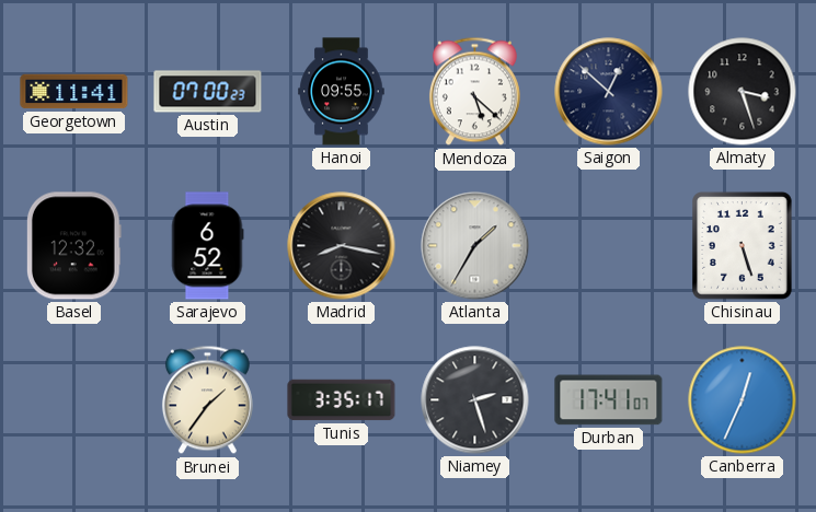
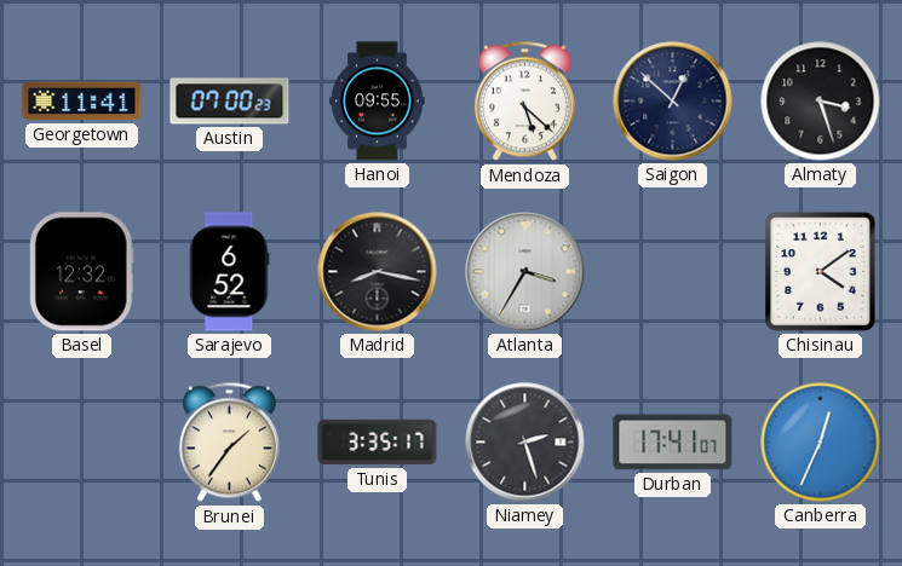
Atlanta: 1:35 -> 3:35
Chisinau: 5:27 -> 4:09
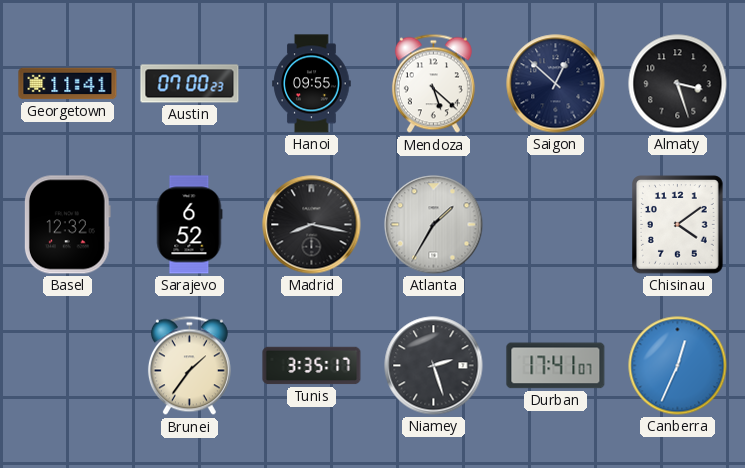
Atlanta: 3:35 -> 1:35
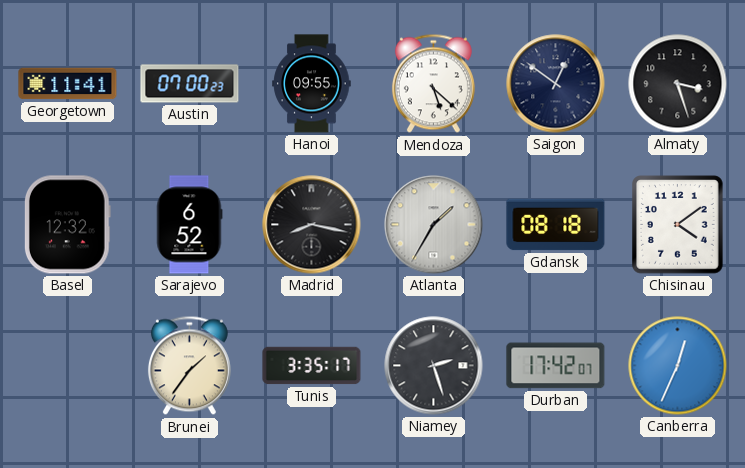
Saigon: 12:52 -> 12:51
Gdansk: none -> 08:18
Durban: 17:41 -> 17:42
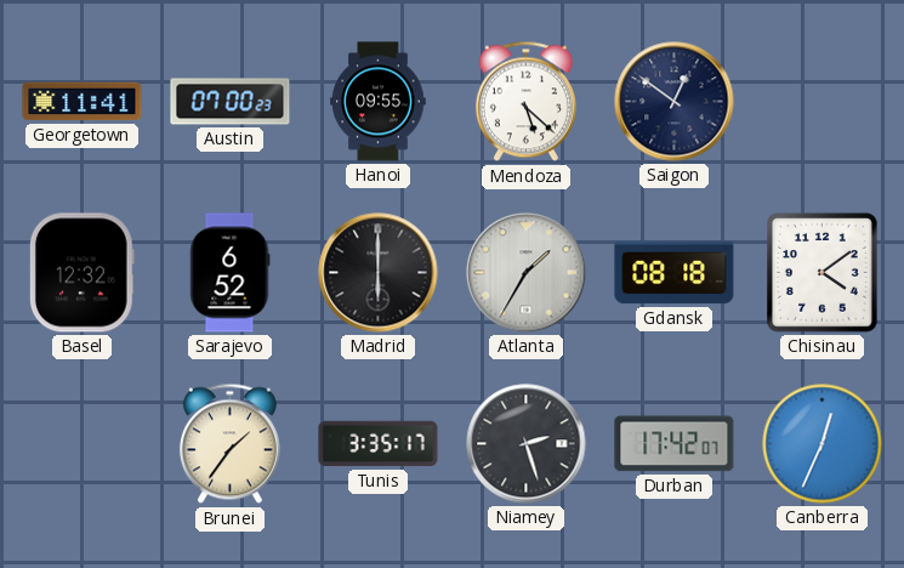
Almaty: 3:27 -> none
Madrid: 8:17 -> 6:00
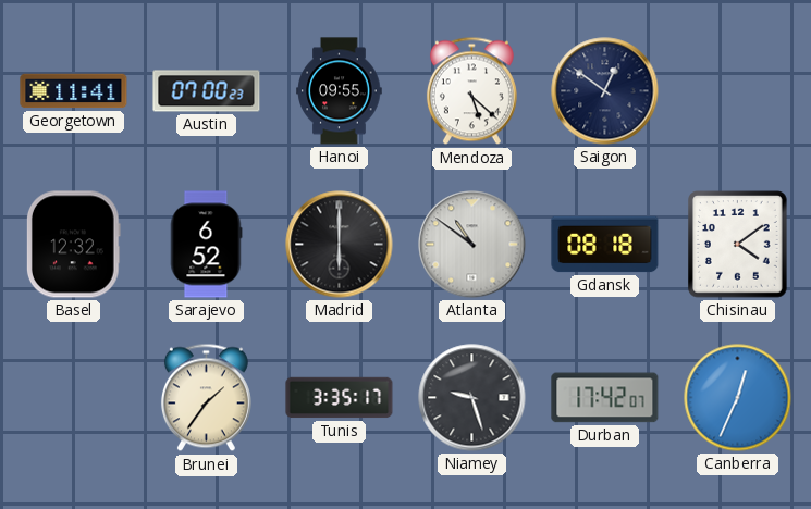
Atlanta: 1:35 -> 10:51
Niamey: 2:27 -> 9:27
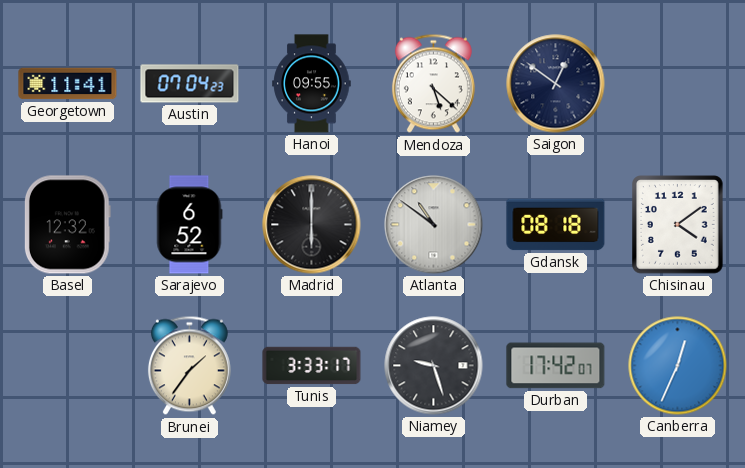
Austin: 07:00 -> 07:04
Tunis: 3:35 -> 3:33
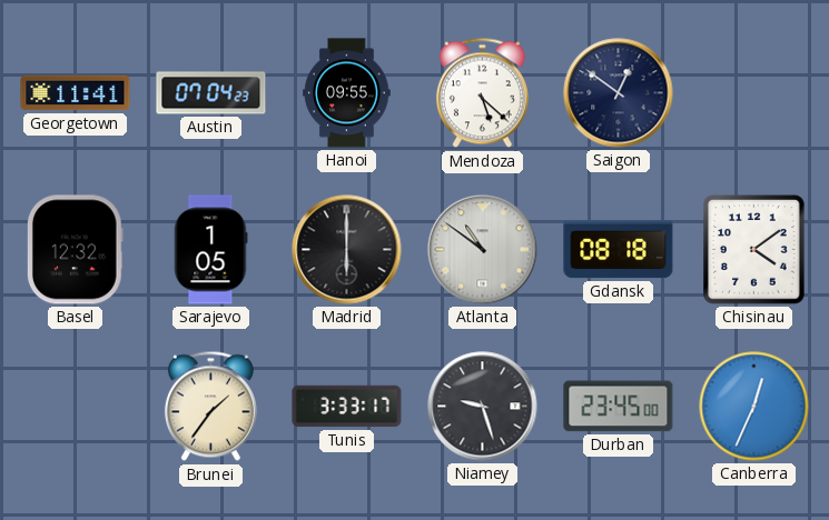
Sarajevo: 6:52 -> 1:05
Durban: 17:42 -> 23:45
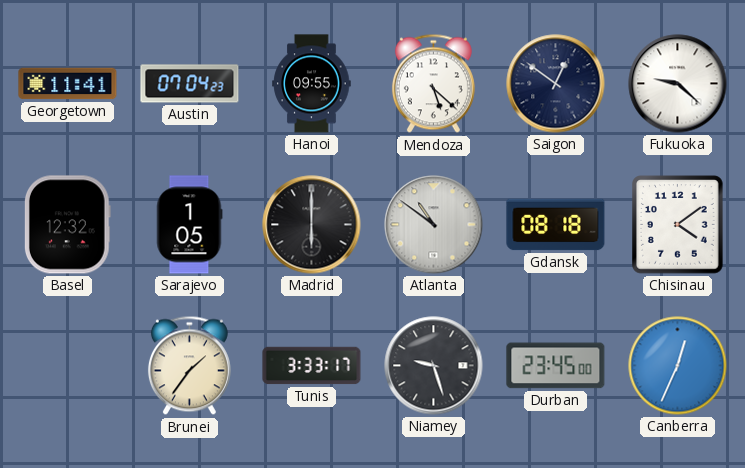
Fukuoka: none -> 9:22
